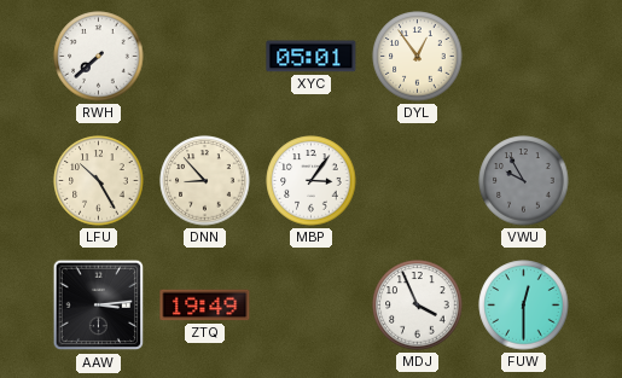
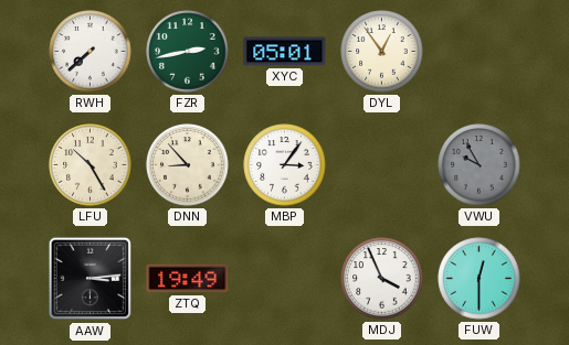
FZR: none -> 2:43
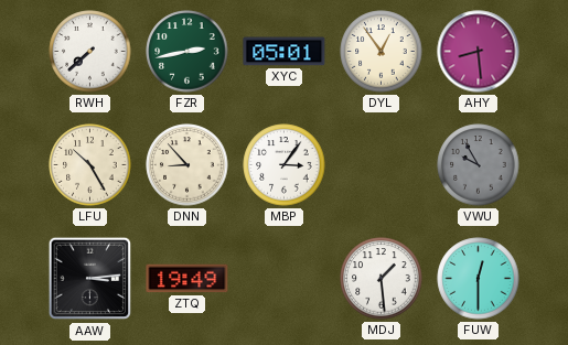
AHY: none -> 8:29
MDJ: 3:56 -> 1:29
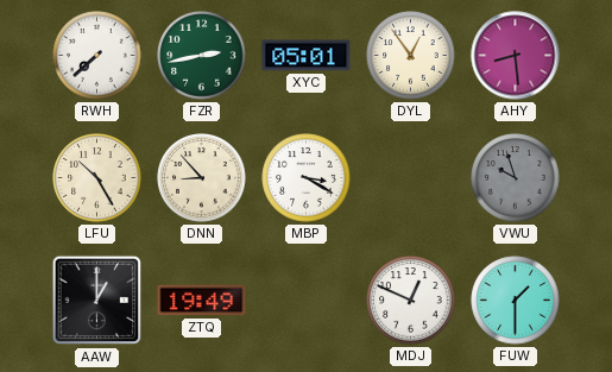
MBP: 3:06 -> 3:20
VWU: 9:55 -> 9:57
AAW: 3:14 -> 1:00
MDJ: 1:29 -> 12:49
FUW: 12:30 -> 1:30
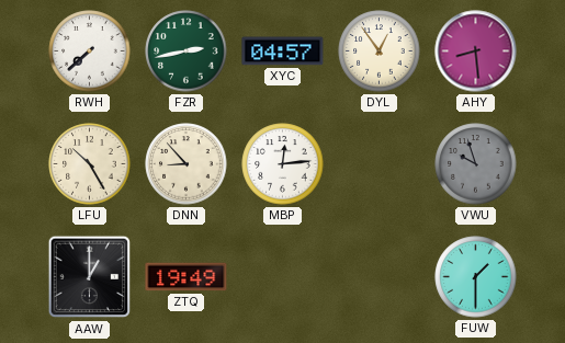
XYC: 05:01 -> 04:57
MBP: 3:20 -> 12:14
MDJ: 12:49 -> none
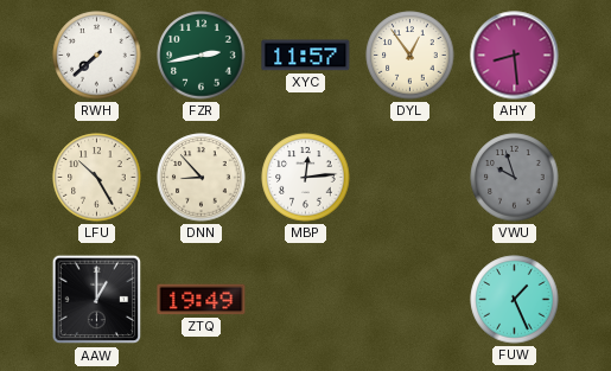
XYC: 04:57 -> 11:57
FUW: 1:30 -> 1:26
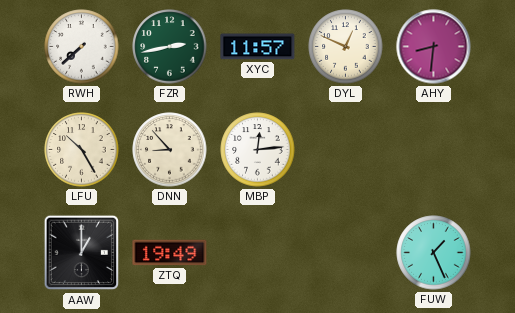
DYL: 12:54 -> 12:49
AHY: 8:29 -> 8:31
VWU: 9:57 -> none
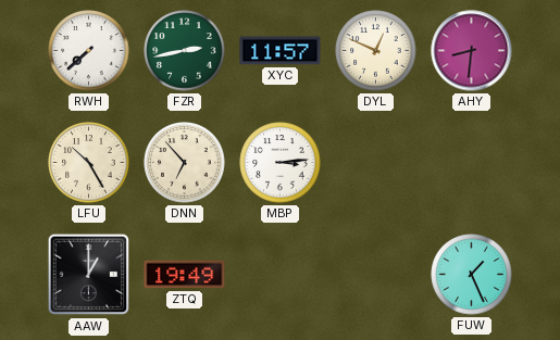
DNN: 8:53 -> 6:53
MBP: 12:14 -> 3:14
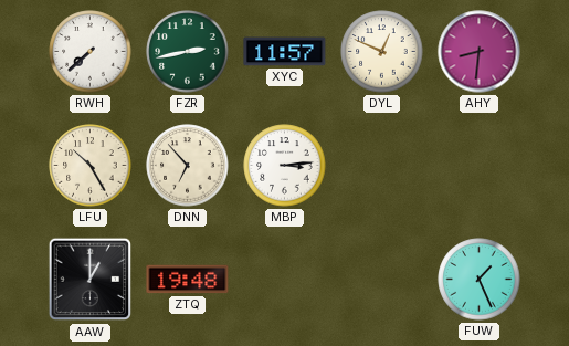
ZTQ: 19:49 -> 19:48
